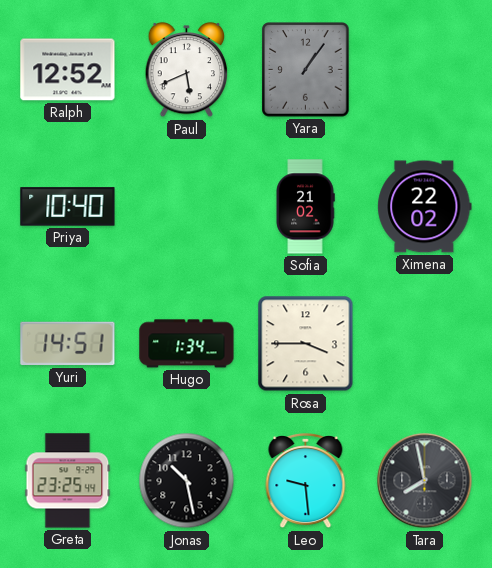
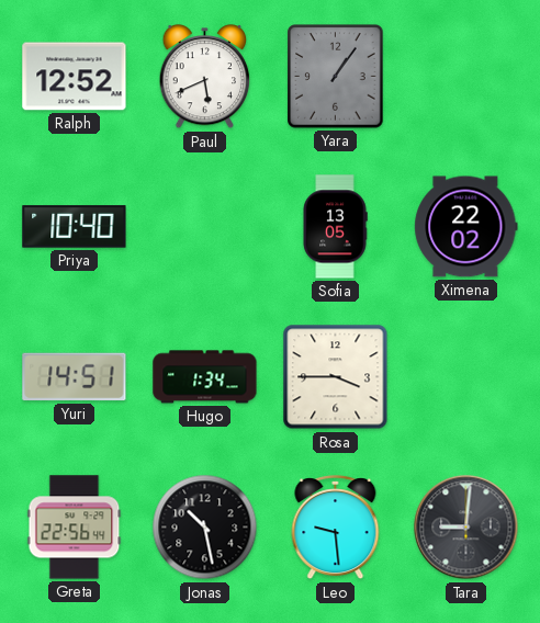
Sofia: 21:02 -> 13:05
Greta: 23:25 -> 22:56
Tara: 7:58 -> 9:01
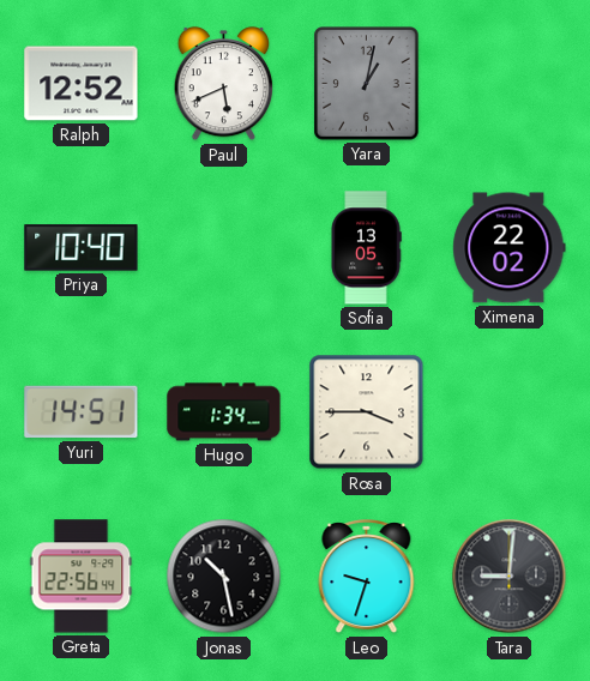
Yara: 1:06 -> 1:02
Leo: 9:29 -> 9:33
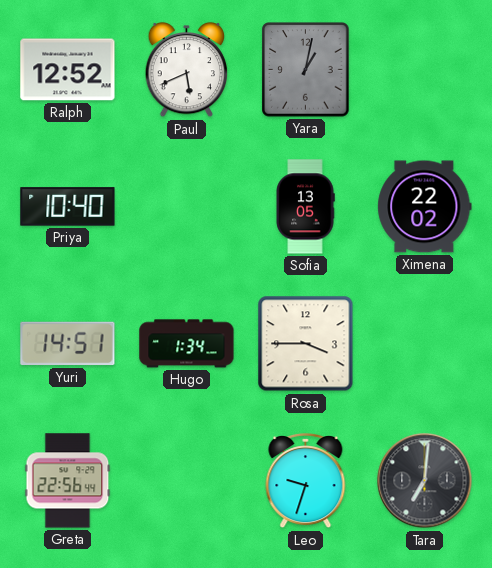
Jonas: 10:28 -> none
Tara: 9:01 -> 7:01
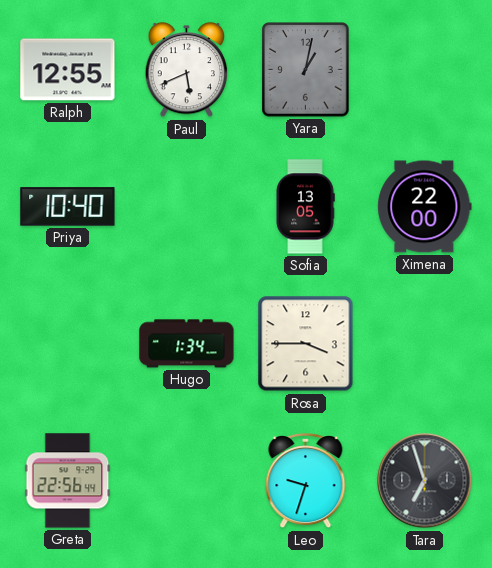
Ralph: 12:52 -> 12:55
Ximena: 22:02 -> 22:00
Yuri: 14:51 -> none
Tara: 7:01 -> 6:57
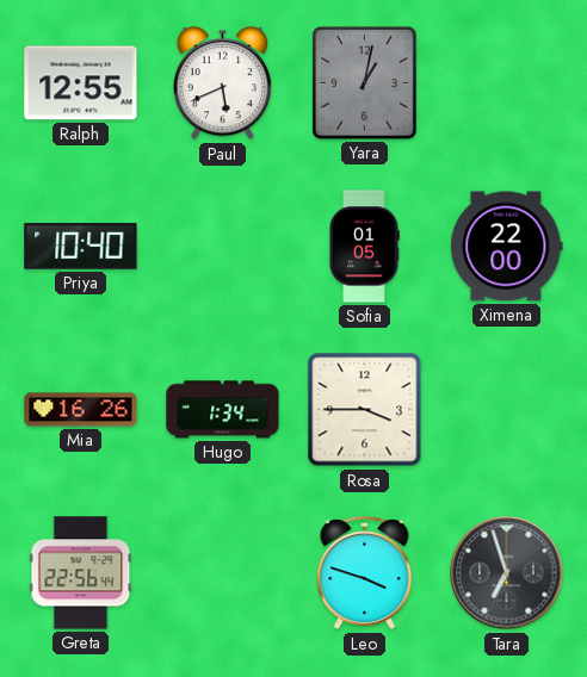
Sofia: 13:05 -> 01:05
Mia: none -> 16:26
Leo: 9:33 -> 3:48
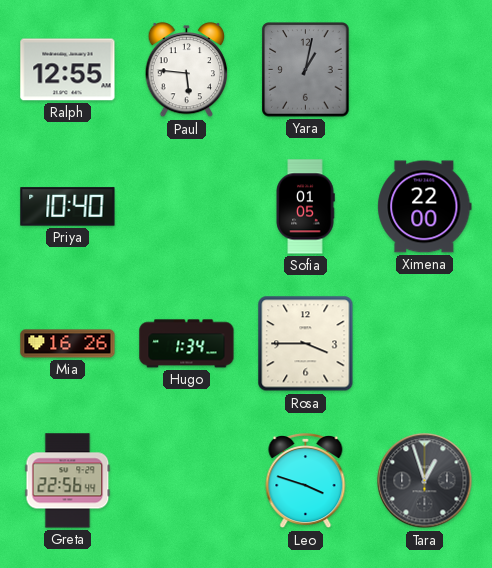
Paul: 5:41 -> 5:46
Tara: 6:57 -> 12:57
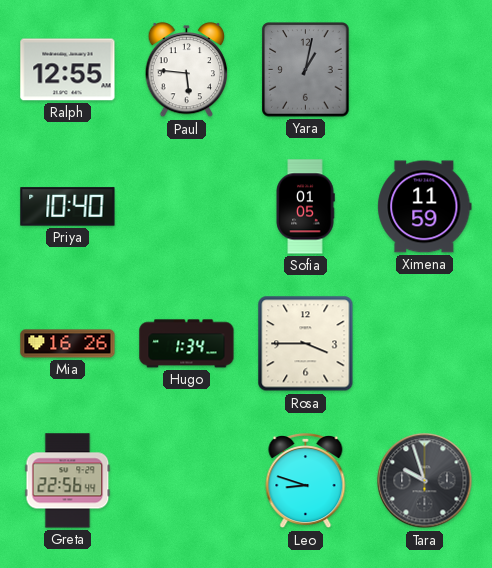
Ximena: 22:00 -> 11:59
Leo: 3:48 -> 8:48
Tara: 12:57 -> 9:57
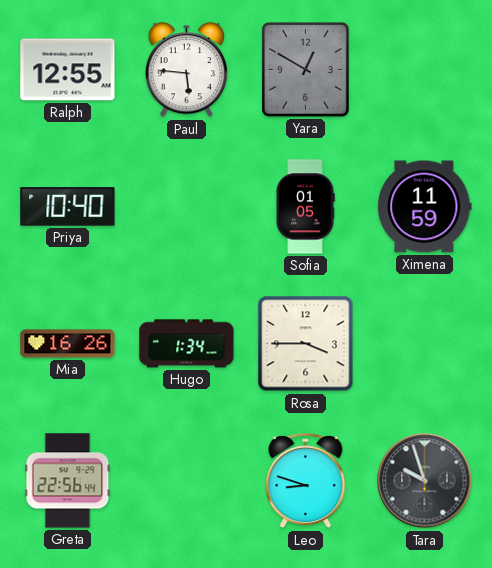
Yara: 1:02 -> 12:50
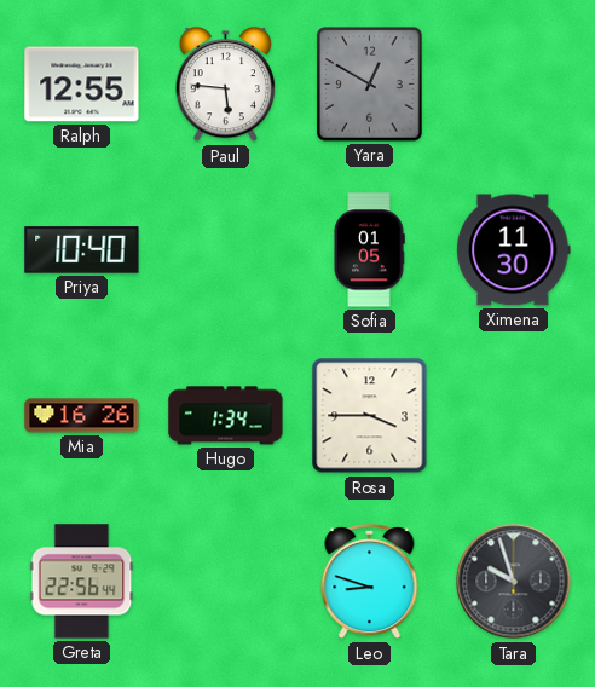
Ximena: 11:59 -> 11:30
